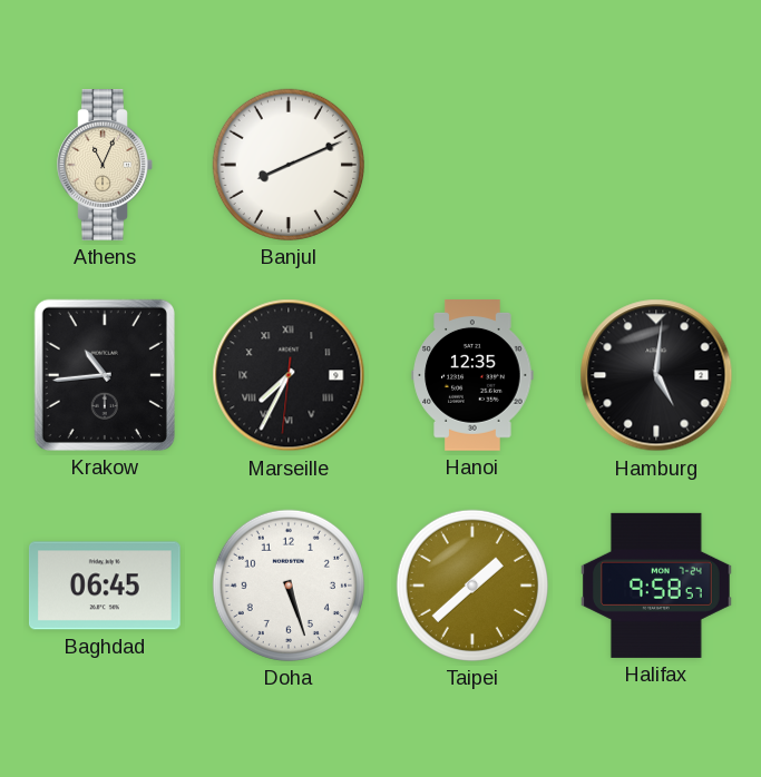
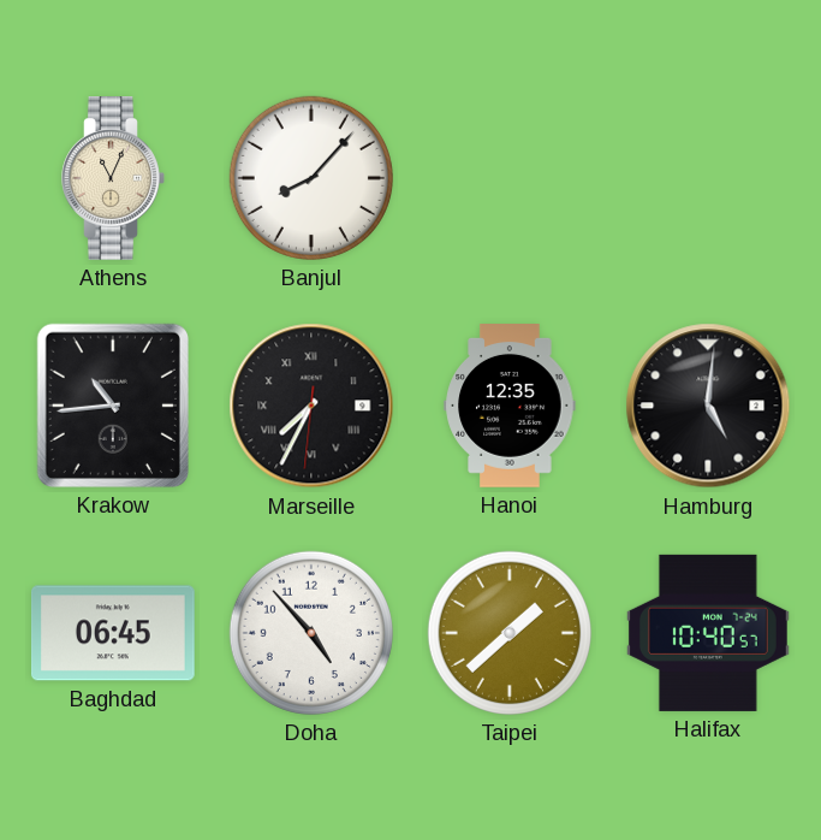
Banjul: 8:11 -> 8:07
Doha: 5:27 -> 4:53
Halifax: 9:58 -> 10:40
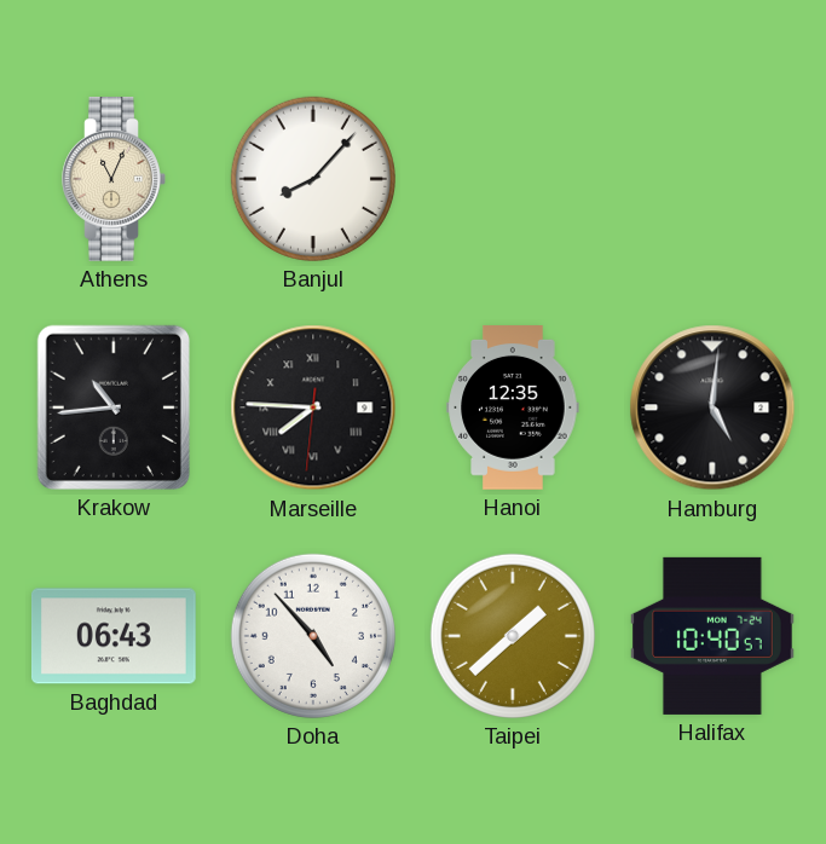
Marseille: 7:34 -> 7:45
Baghdad: 06:45 -> 06:43
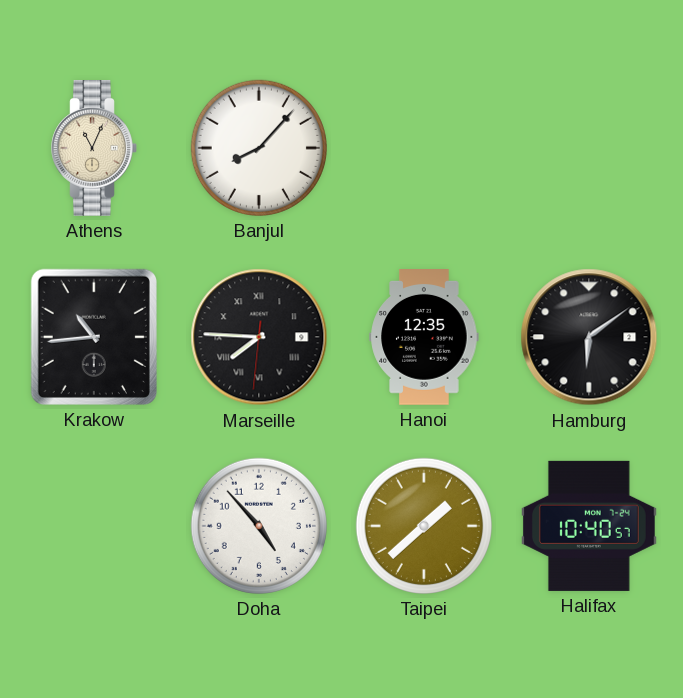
Hamburg: 5:01 -> 6:09
Baghdad: 06:43 -> none
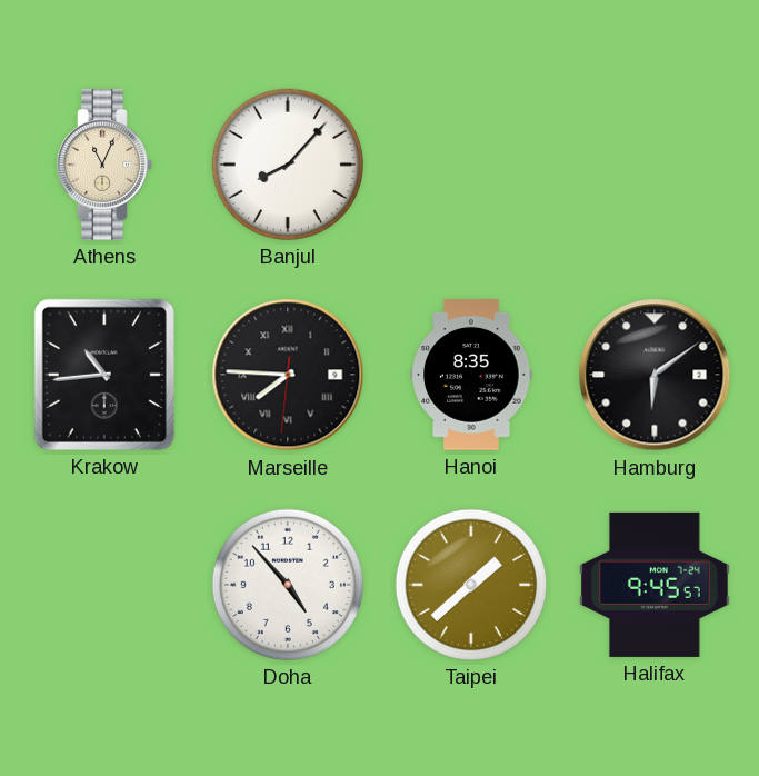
Hanoi: 12:35 -> 8:35
Halifax: 10:40 -> 9:45
